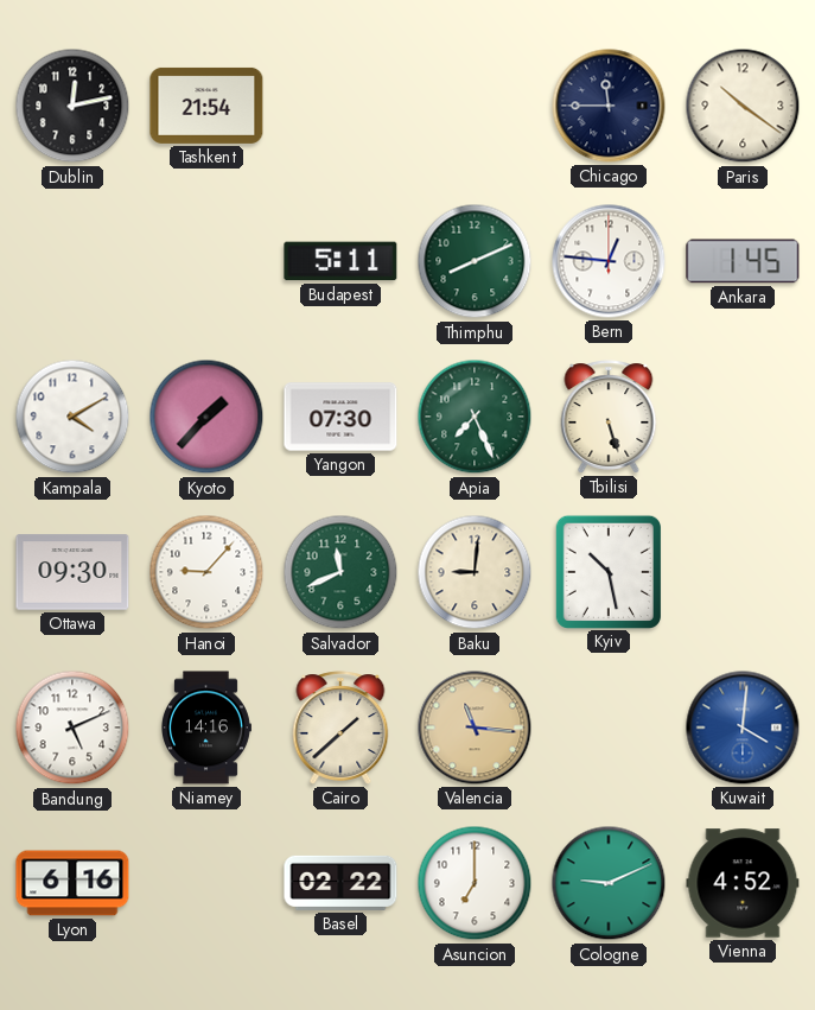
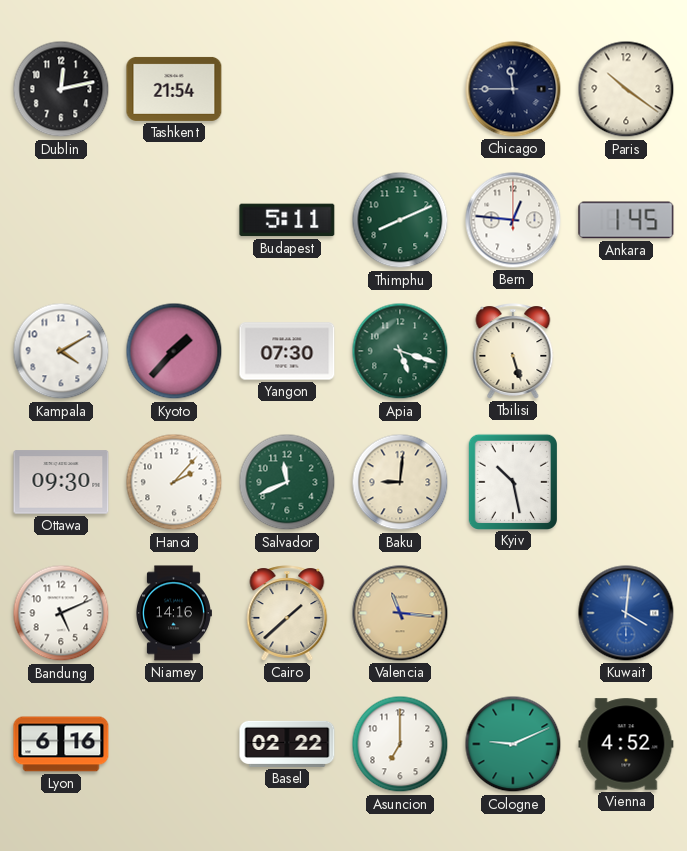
Apia: 7:26 -> 5:18
Hanoi: 9:07 -> 2:07
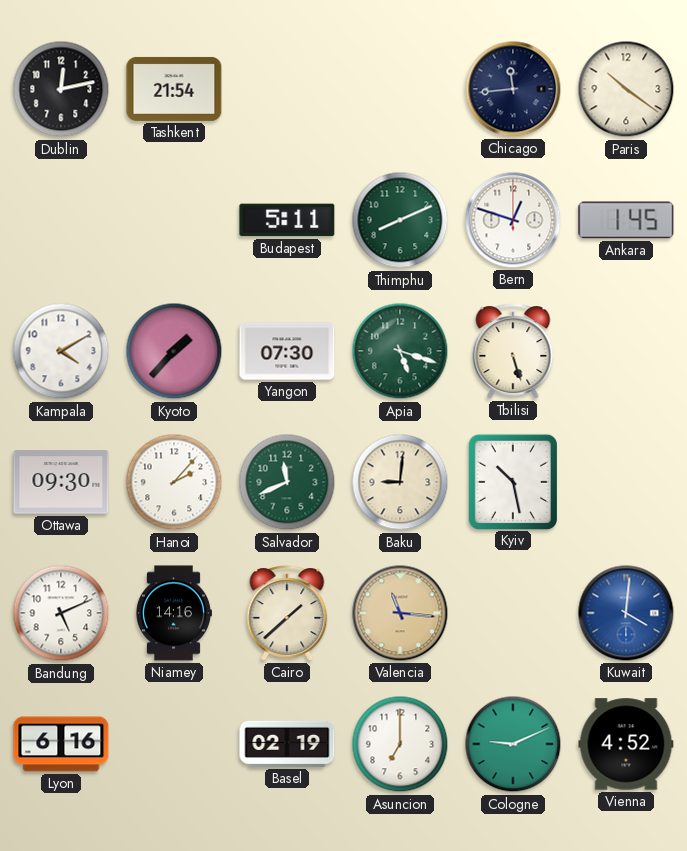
Chicago: 11:45 -> 11:44
Bern: 12:46 -> 12:48
Basel: 02:22 -> 02:19
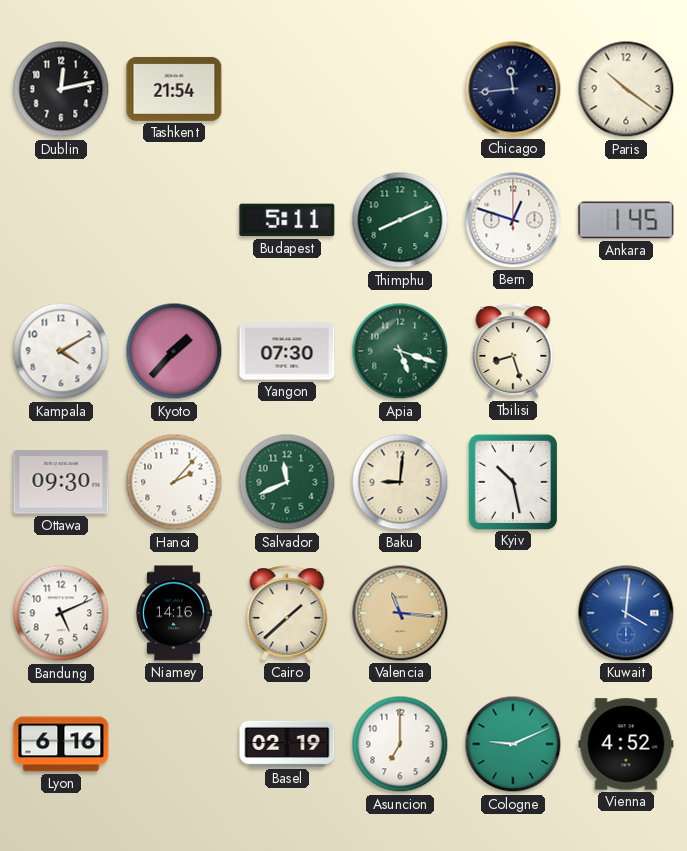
Tbilisi: 5:27 -> 8:27
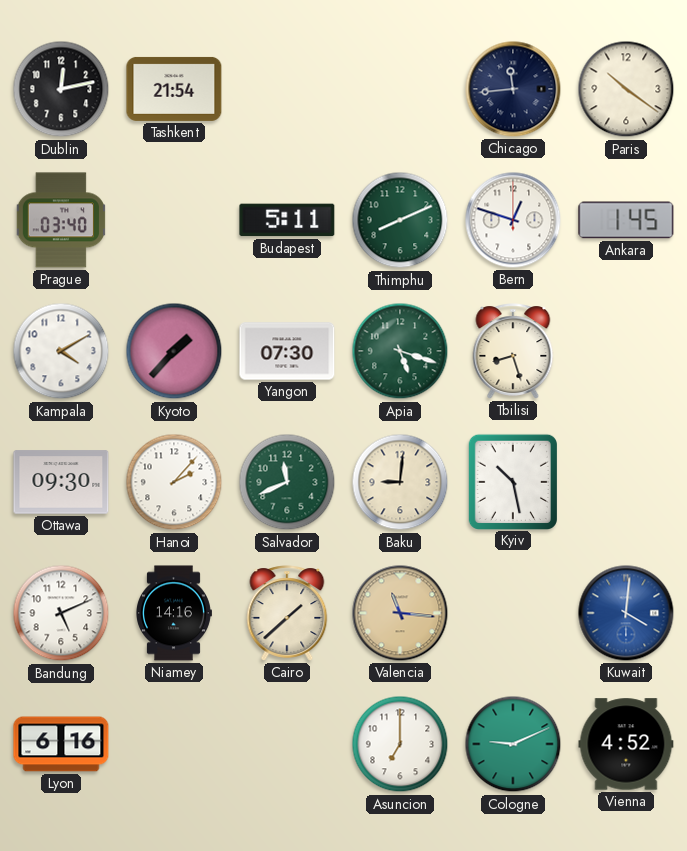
Prague: none -> 03:40
Basel: 02:19 -> none
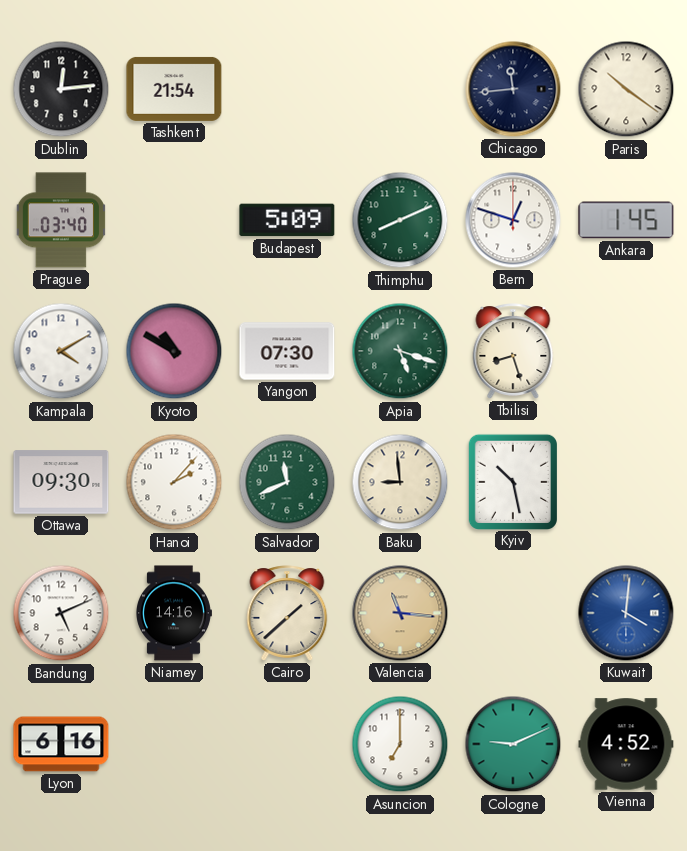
Dublin: 12:13 -> 12:14
Budapest: 5:11 -> 5:09
Kyoto: 1:37 -> 10:50
Baku: 9:01 -> 8:59
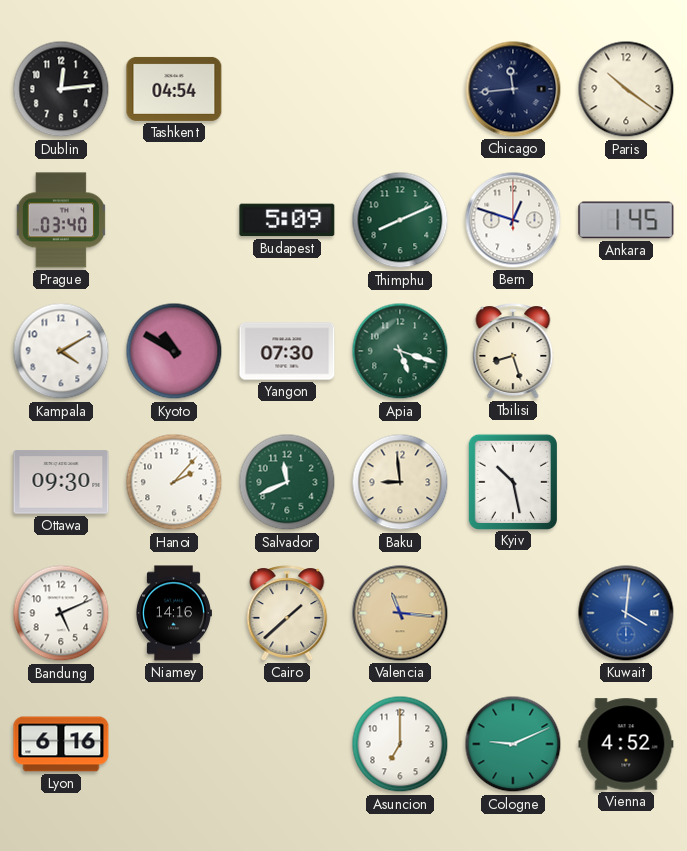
Tashkent: 21:54 -> 04:54
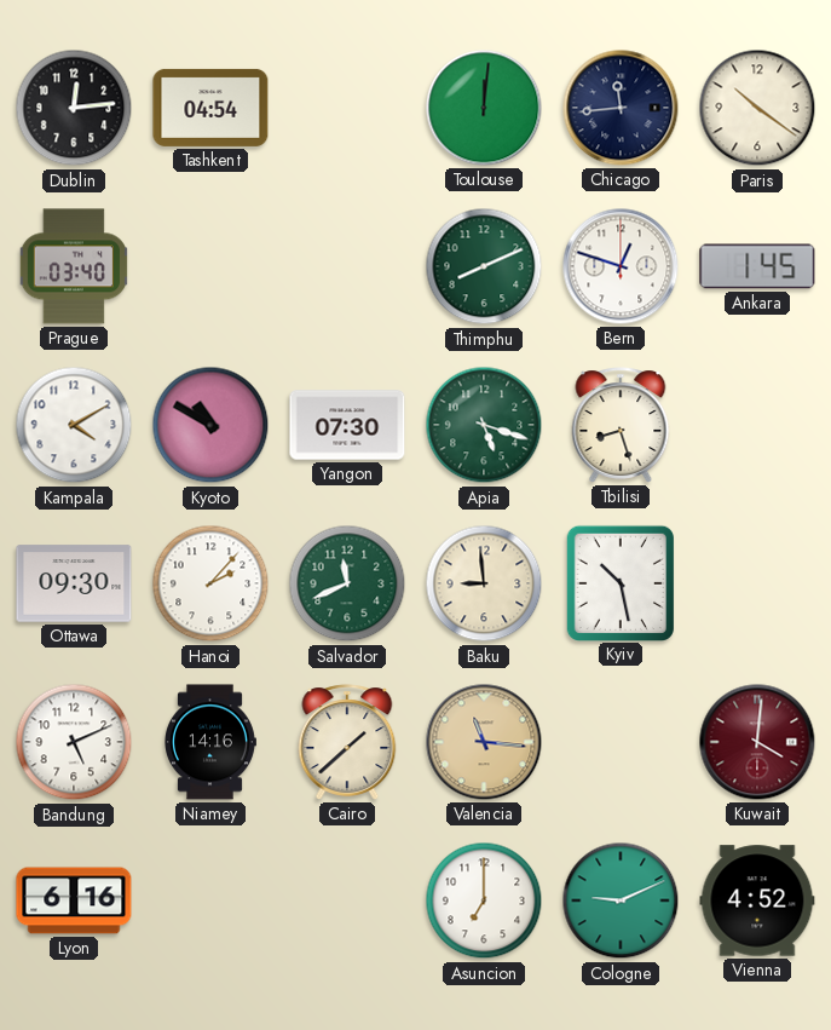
Toulouse: none -> 12:01
Budapest: 5:09 -> none
Kuwait dial: blue -> burgundy
